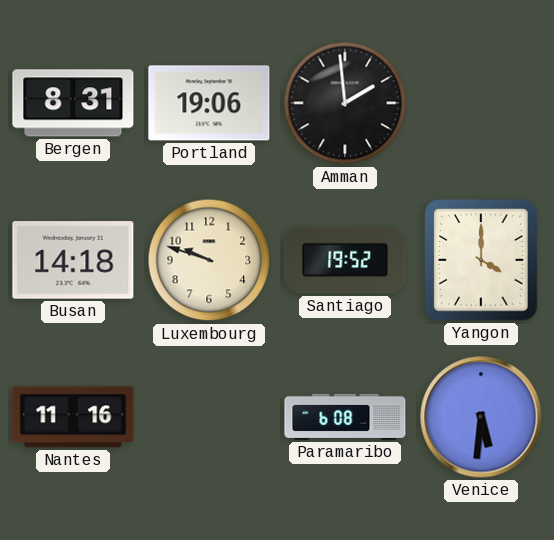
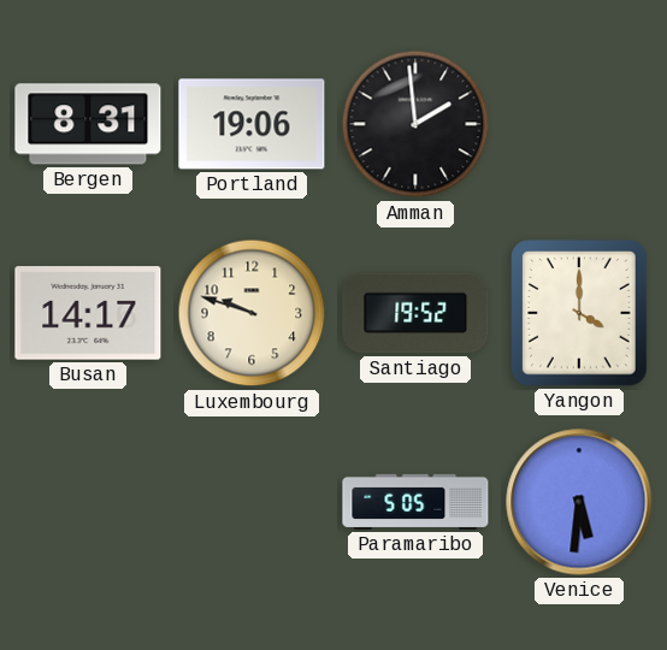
Busan: 14:18 -> 14:17
Nantes: 11:16 -> none
Paramaribo: 6:08 -> 5:05
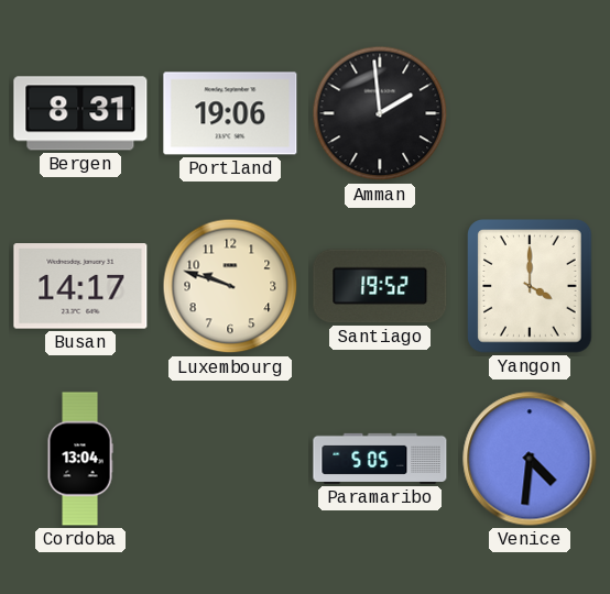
Cordoba: none -> 13:04
Venice: 5:31 -> 4:31
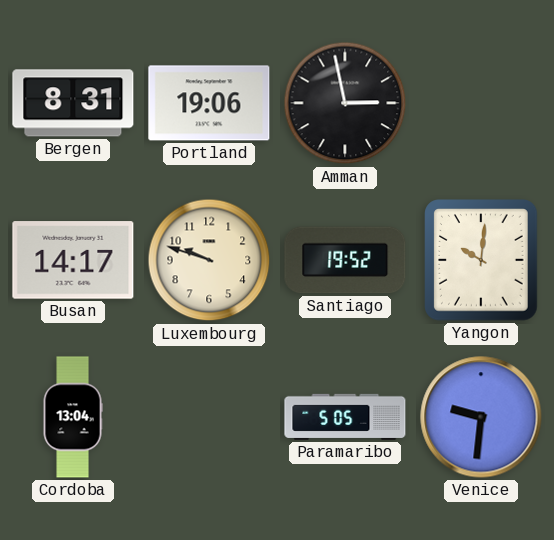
Amman: 1:59 -> 2:58
Yangon: 4:00 -> 10:01
Venice: 4:31 -> 9:31
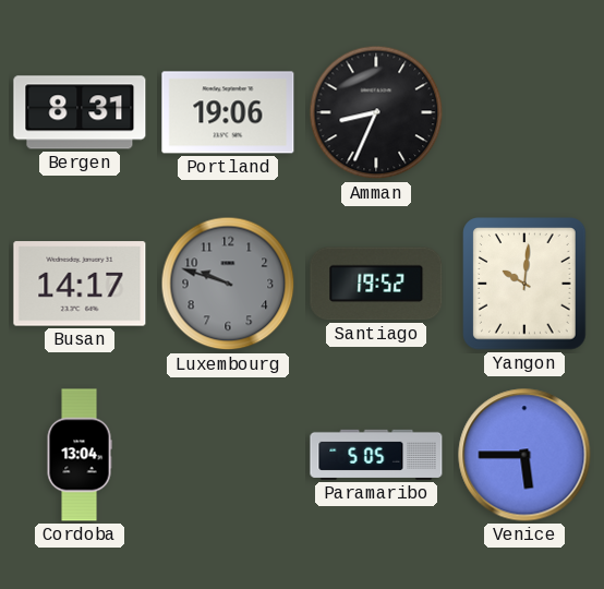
Amman: 2:58 -> 8:34
Luxembourg dial: cream -> grey
Venice: 9:31 -> 5:45
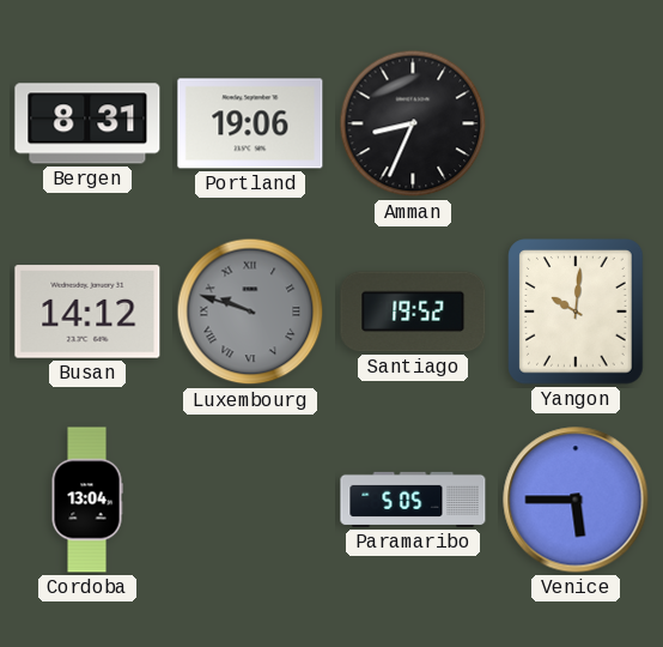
Busan: 14:17 -> 14:12
Luxembourg numerals: Arabic -> Roman
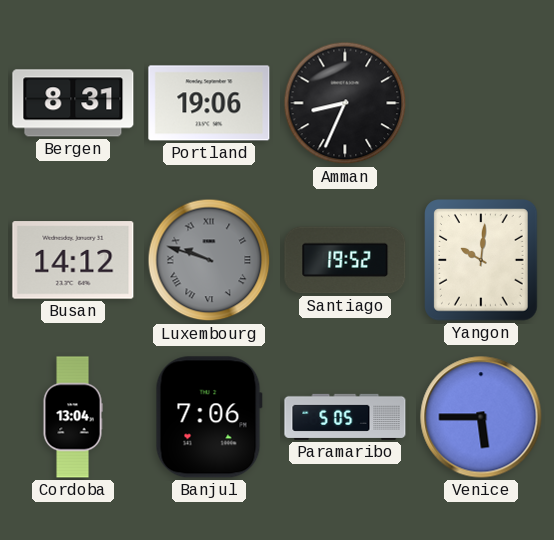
Banjul: none -> 7:06
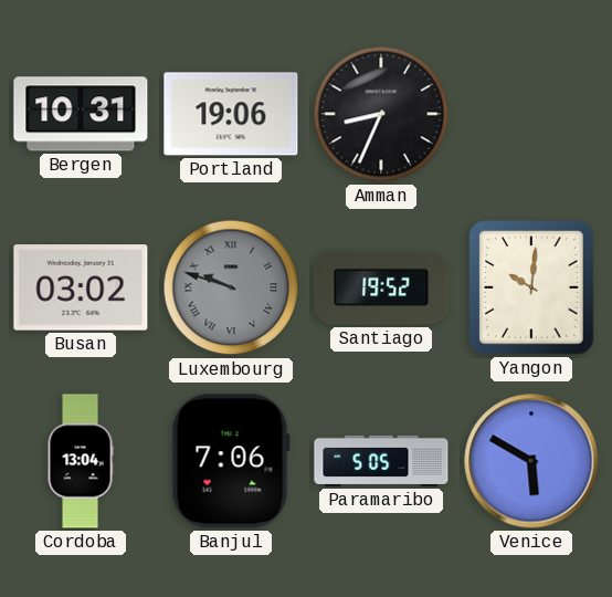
Bergen: 8:31 -> 10:31
Busan: 14:12 -> 03:02
Venice: 5:45 -> 5:50
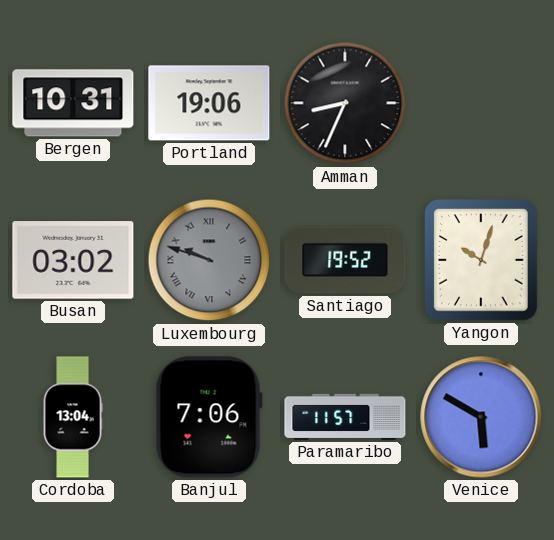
Yangon: 10:01 -> 10:03
Paramaribo: 5:05 -> 11:57
